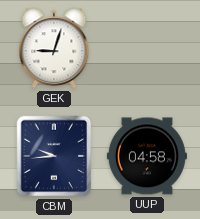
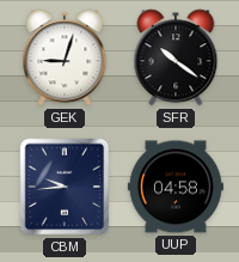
SFR: none -> 10:21
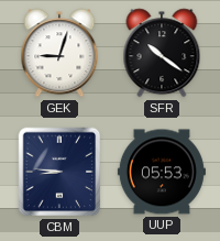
CBM: 9:44 -> 8:46
UUP: 04:58 -> 05:53
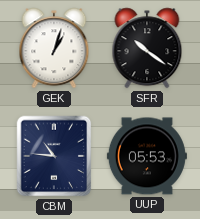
GEK: 9:03 -> 1:03
CBM: 8:46 -> 10:46
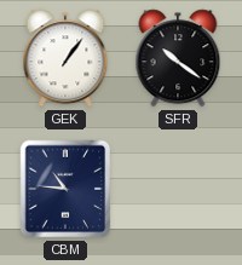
GEK: 1:03 -> 1:06
UUP: 05:53 -> none
